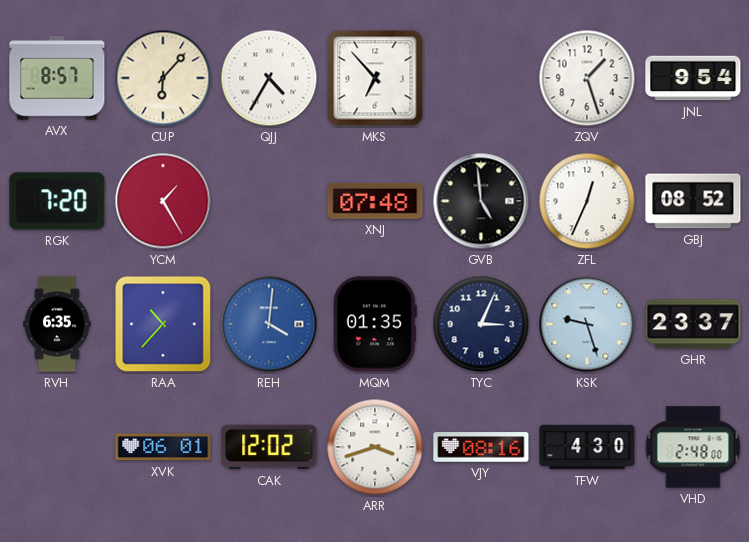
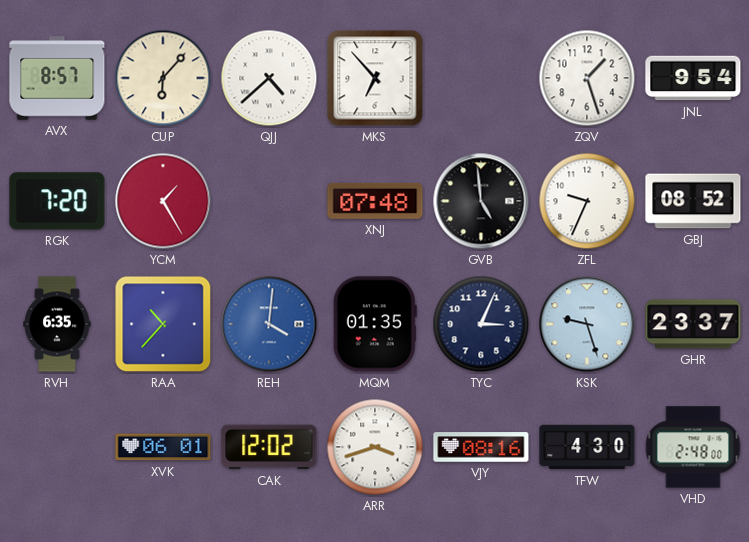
QJJ: 4:35 -> 4:38
ZFL: 12:34 -> 9:34
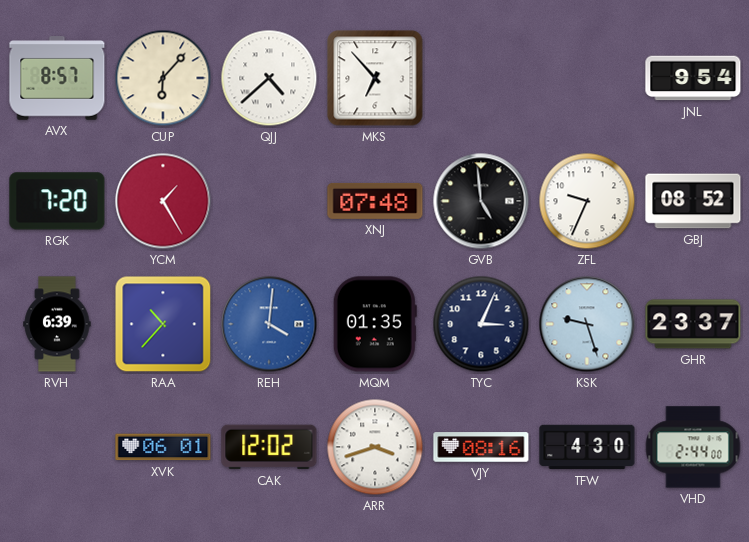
ZQV: 1:27 -> none
RVH: 6:35 -> 6:39
VHD: 2:48 -> 2:44
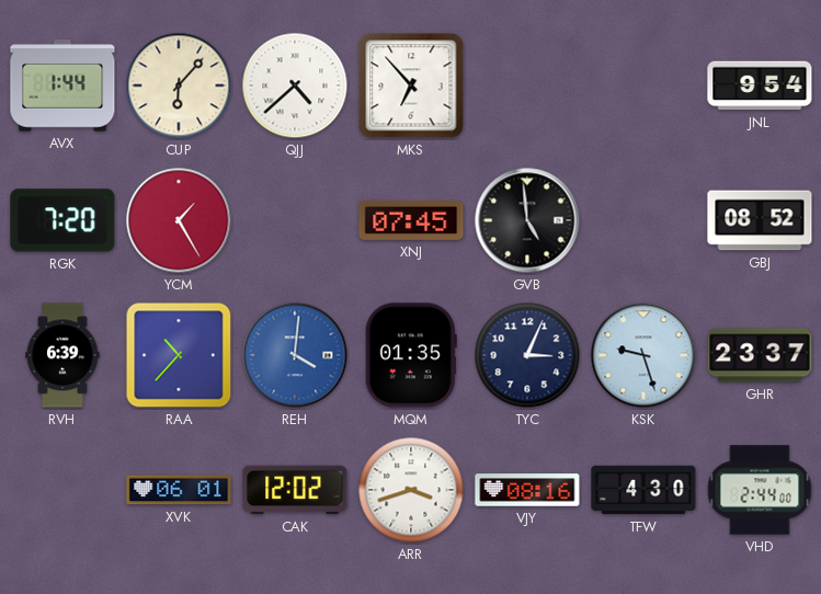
AVX: 8:57 -> 1:44
XNJ: 07:48 -> 07:45
ZFL: 9:34 -> none
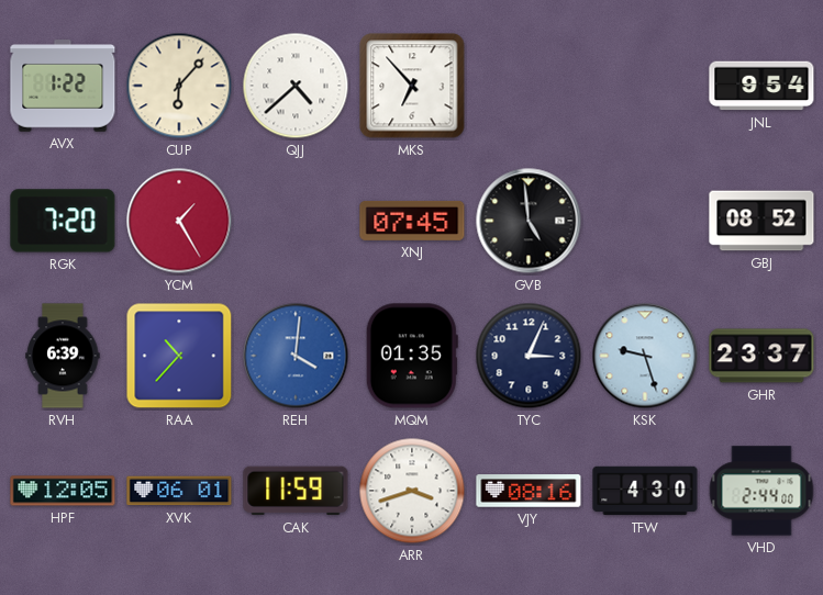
AVX: 1:44 -> 1:22
HPF: none -> 12:05
CAK: 12:02 -> 11:59
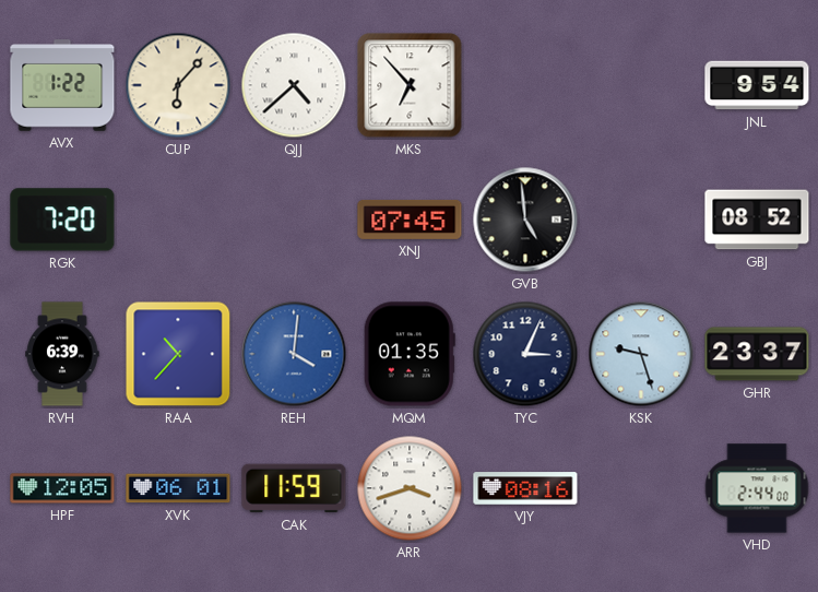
YCM: 1:25 -> none
TFW: 4:30 -> none
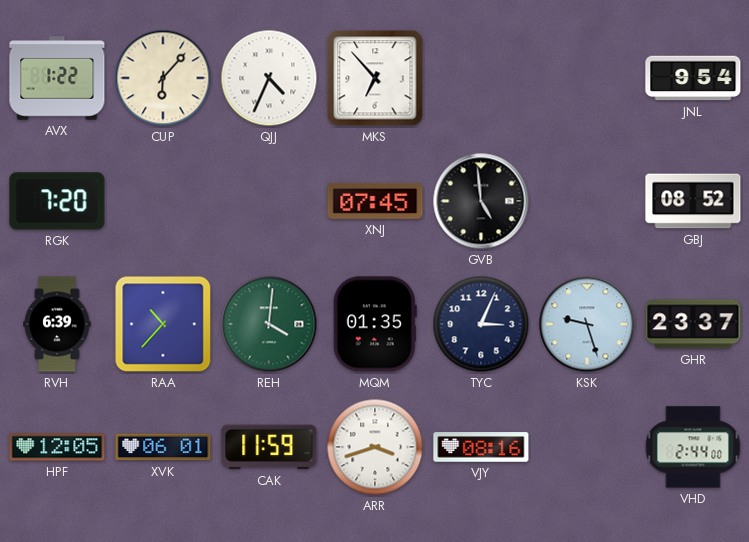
QJJ: 4:38 -> 4:34
REH dial: blue -> green
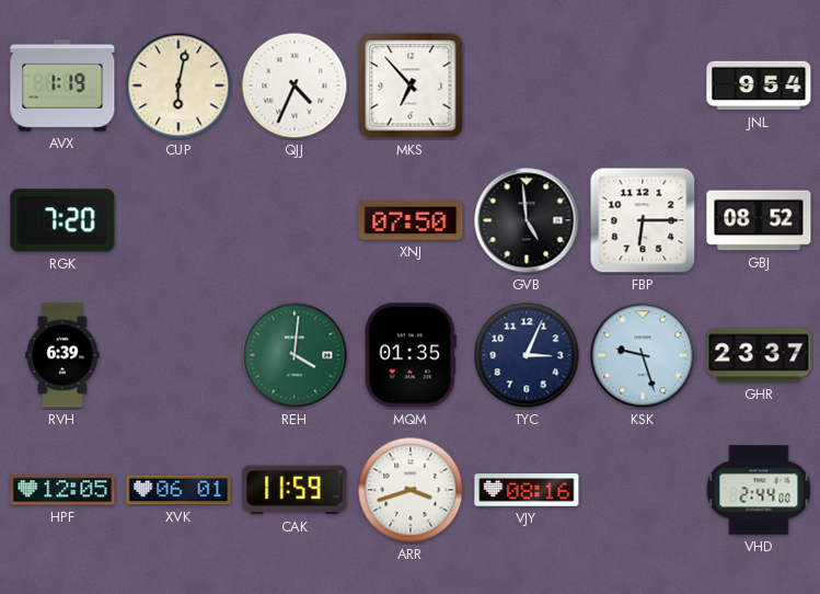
AVX: 1:22 -> 1:19
CUP: 6:07 -> 6:02
XNJ: 07:45 -> 07:50
FBP: none -> 6:15
RAA: 10:37 -> none
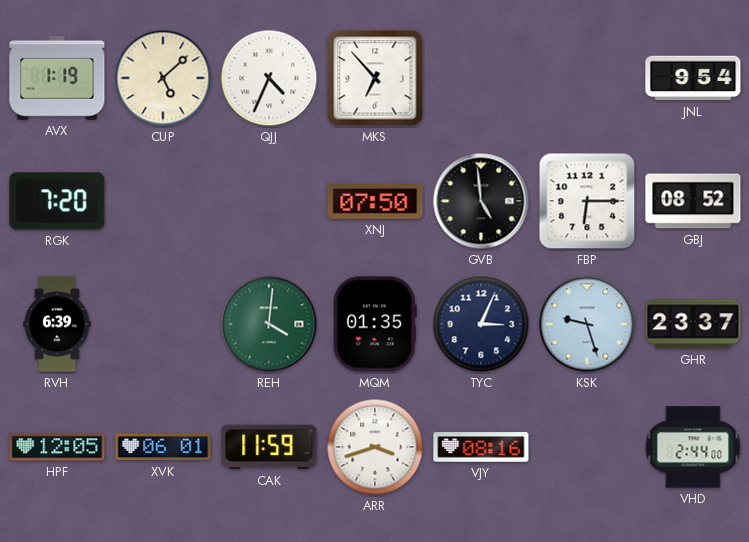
CUP: 6:02 -> 5:08
